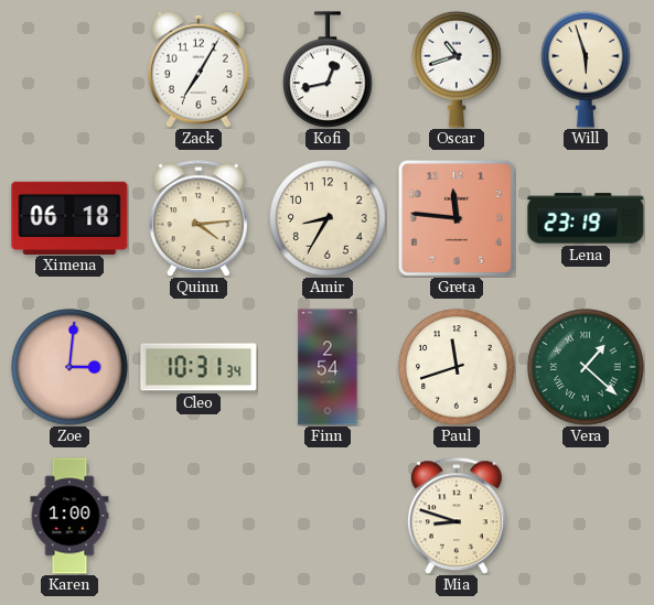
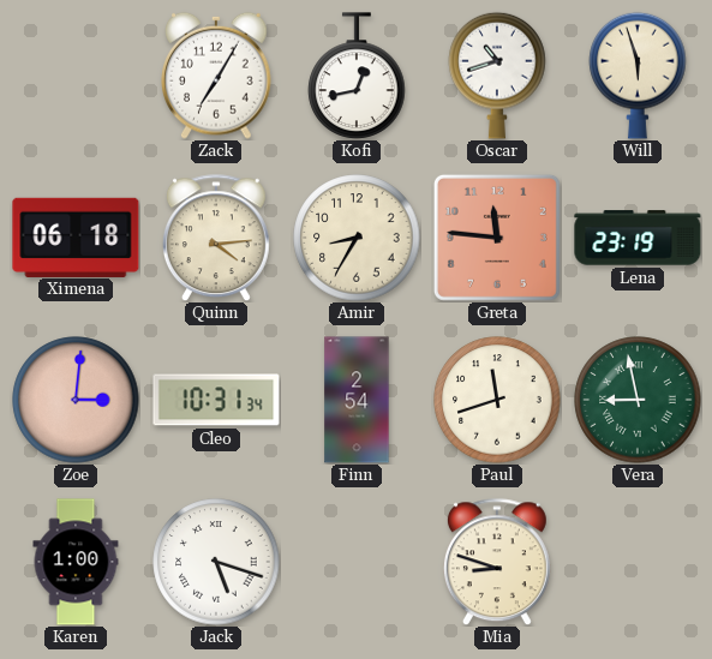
Vera: 1:22 -> 8:58
Jack: none -> 5:18
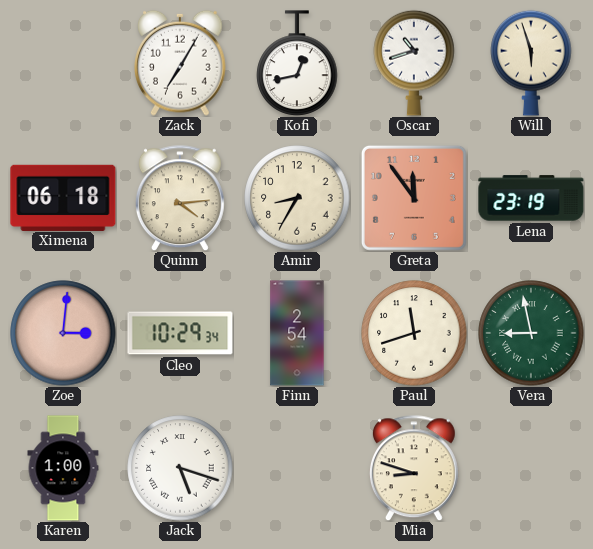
Greta: 11:46 -> 11:54
Cleo: 10:31 -> 10:29
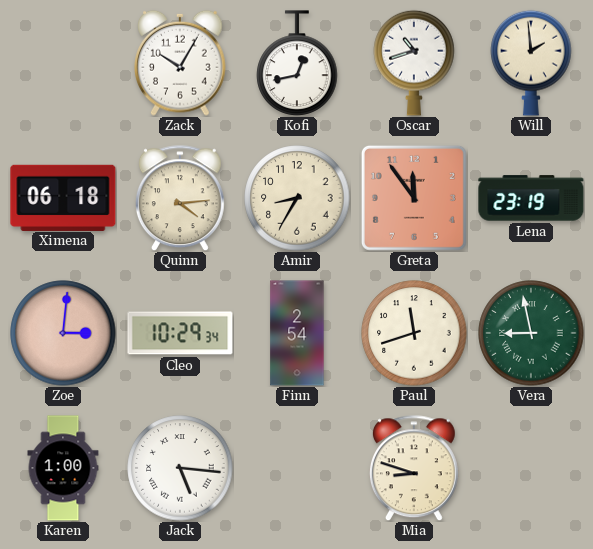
Zack: 7:05 -> 10:05
Will: 5:57 -> 1:59
Jack: 5:18 -> 5:16
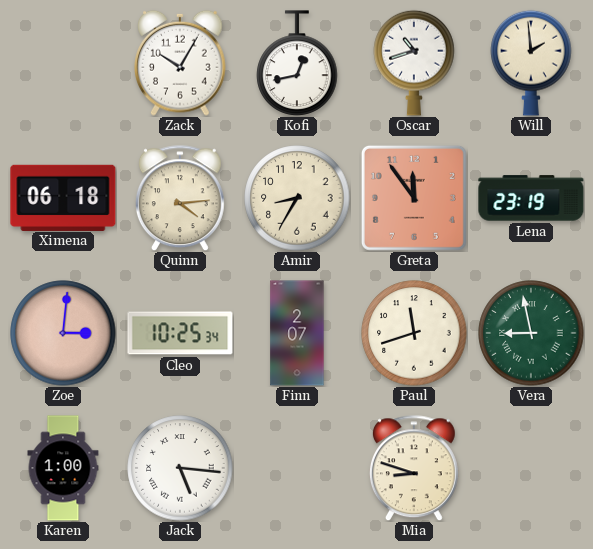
Cleo: 10:29 -> 10:25
Finn: 2:54 -> 2:07
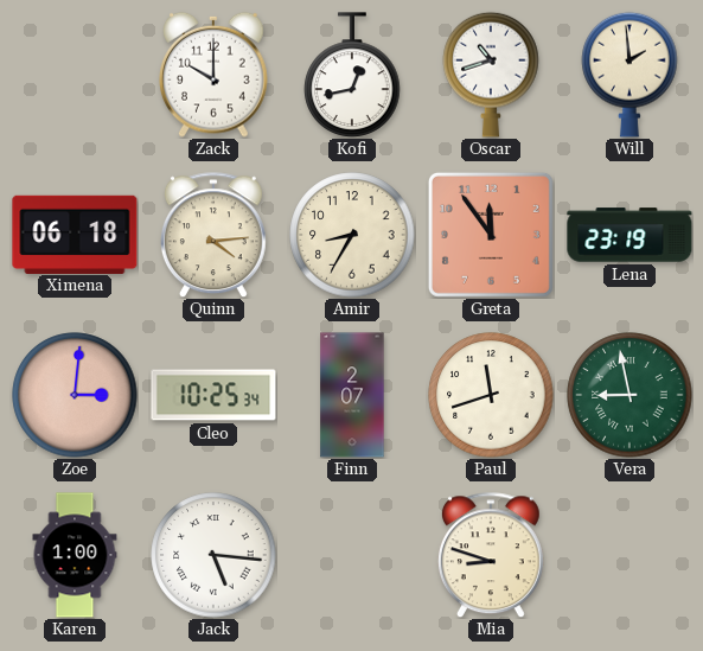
Zack: 10:05 -> 10:00
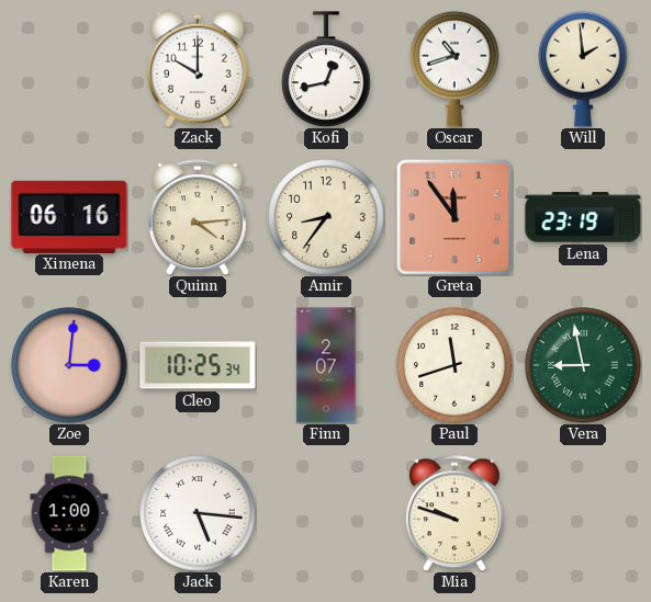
Ximena: 06:18 -> 06:16
Amir: 8:35 -> 8:36
Mia: 8:48 -> 9:48
